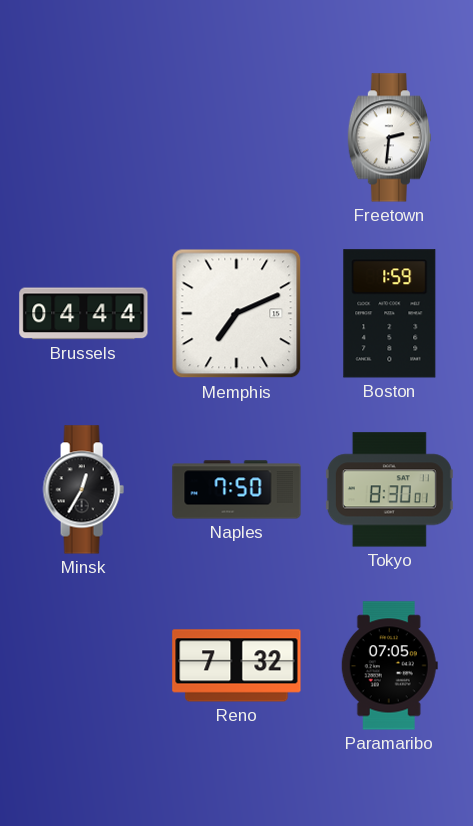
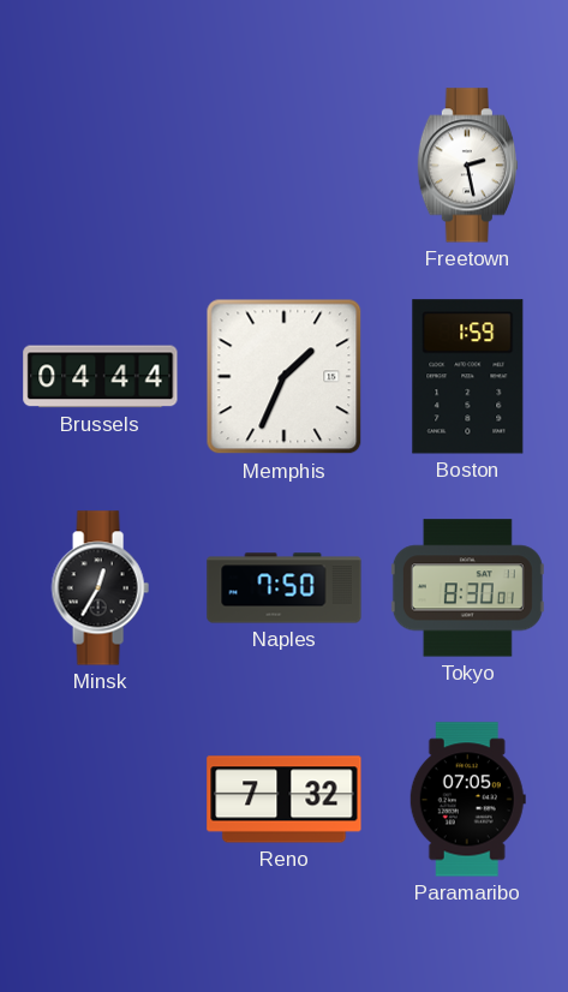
Freetown: 2:31 -> 2:28
Memphis: 7:11 -> 1:34
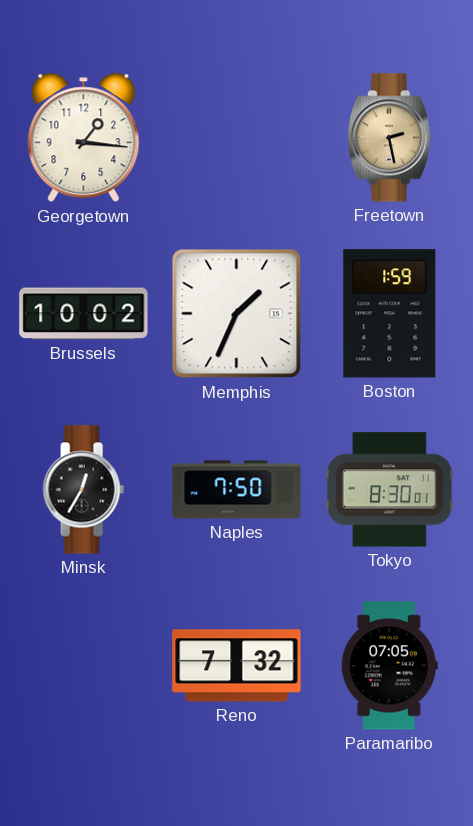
Georgetown: none -> 1:16
Freetown dial: white -> champagne
Brussels: 04:44 -> 10:02
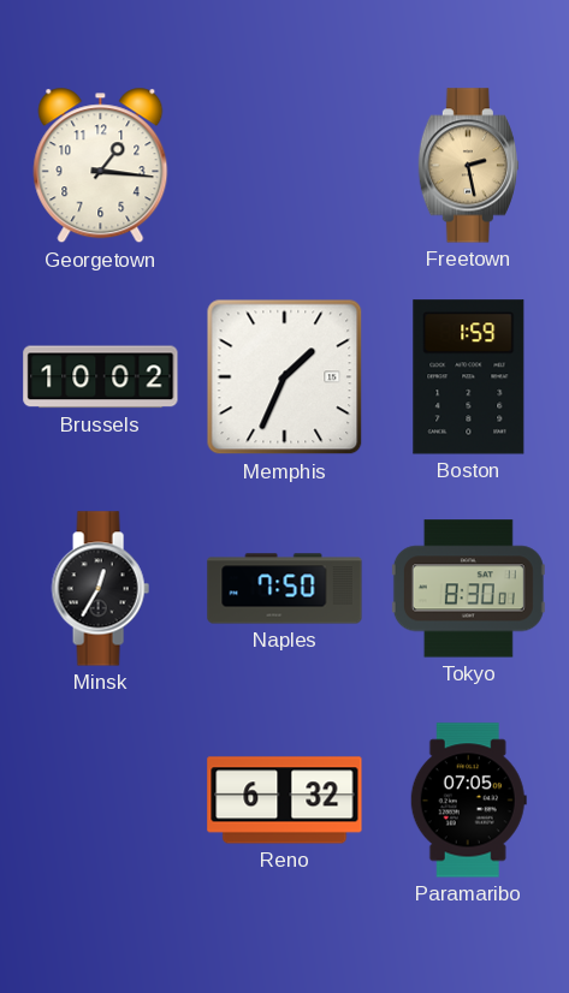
Reno: 7:32 -> 6:32
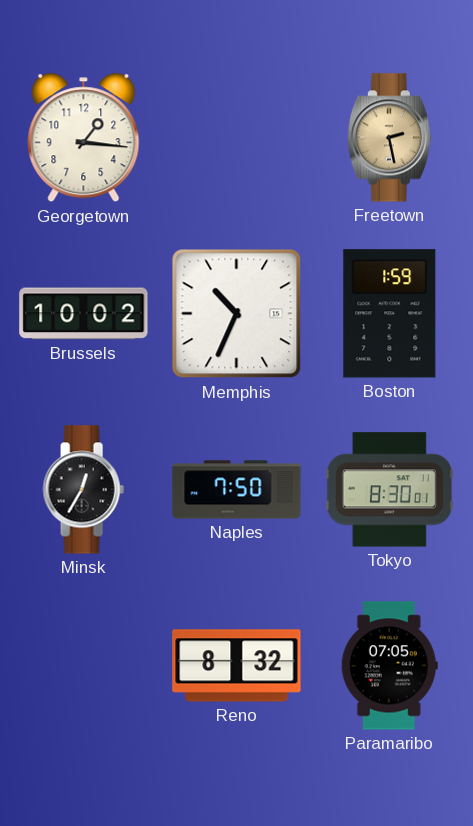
Memphis: 1:34 -> 10:34
Reno: 6:32 -> 8:32
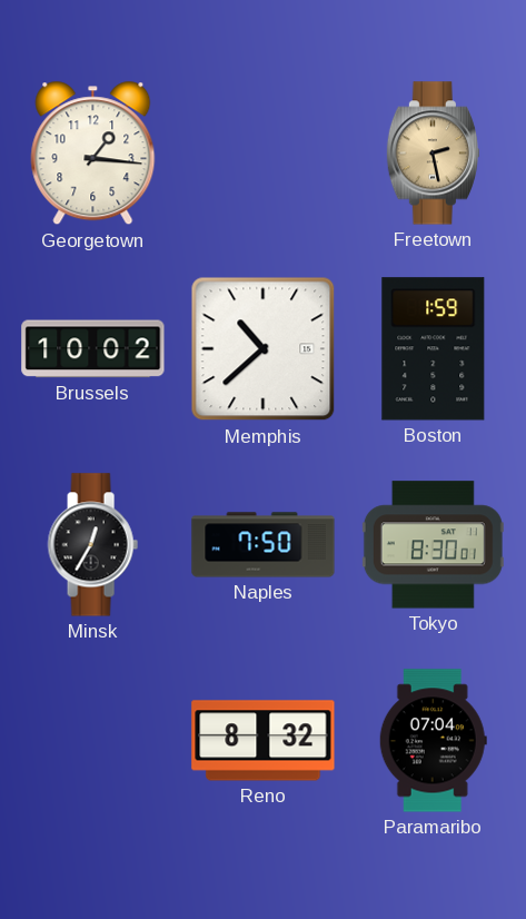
Memphis: 10:34 -> 10:38
Paramaribo: 07:05 -> 07:04
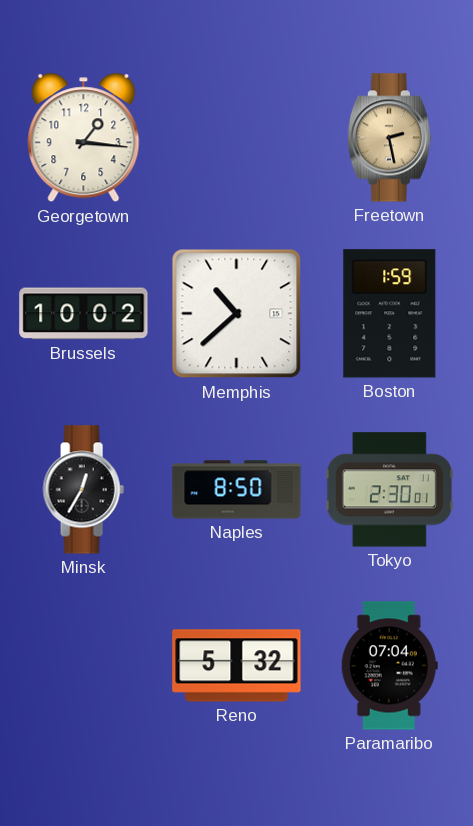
Naples: 7:50 -> 8:50
Tokyo: 8:30 -> 2:30
Reno: 8:32 -> 5:32
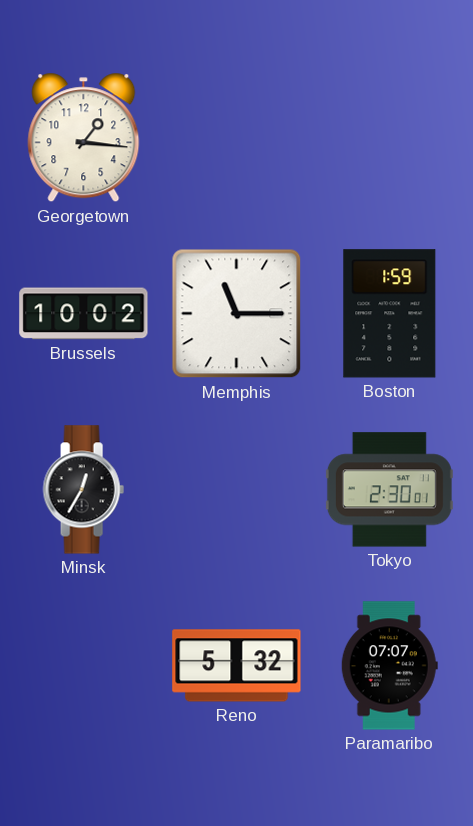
Freetown: 2:28 -> none
Memphis: 10:38 -> 11:15
Naples: 8:50 -> none
Paramaribo: 07:04 -> 07:07
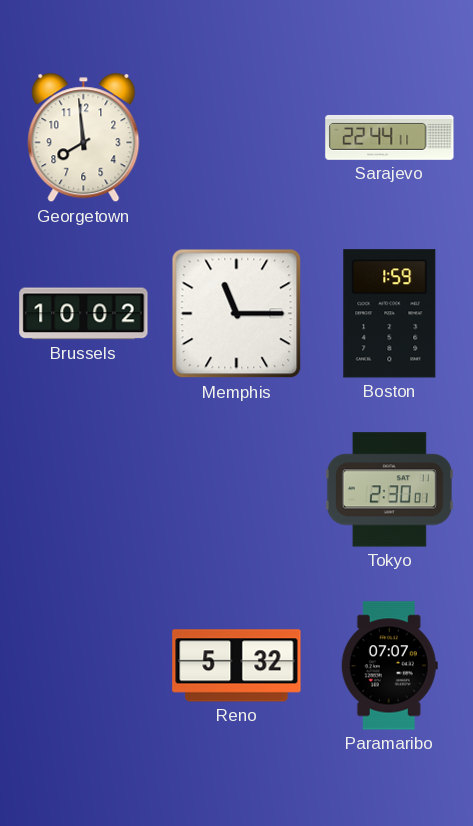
Georgetown: 1:16 -> 7:59
Sarajevo: none -> 22:44
Minsk: 12:35 -> none
